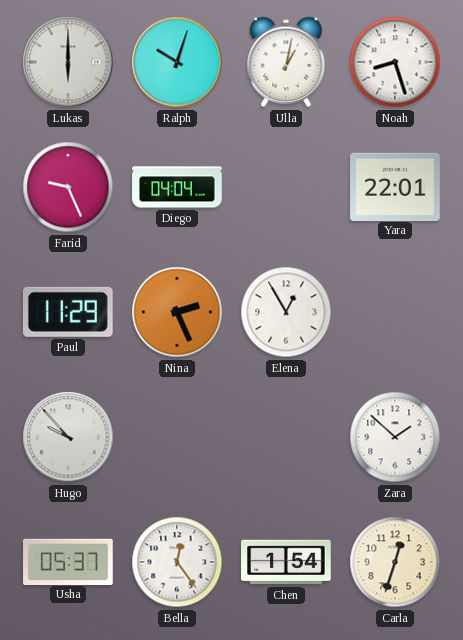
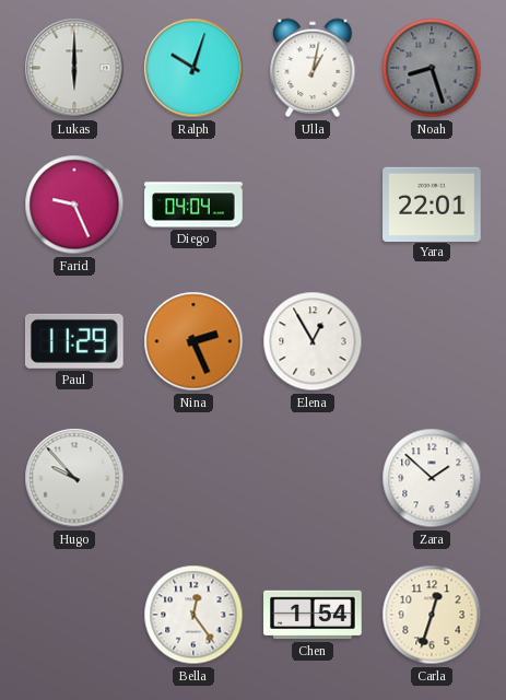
Noah dial: white -> grey
Usha: 05:37 -> none
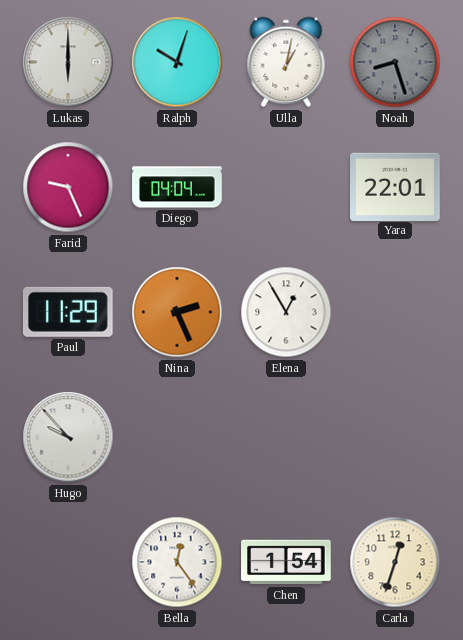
Zara: 1:52 -> none
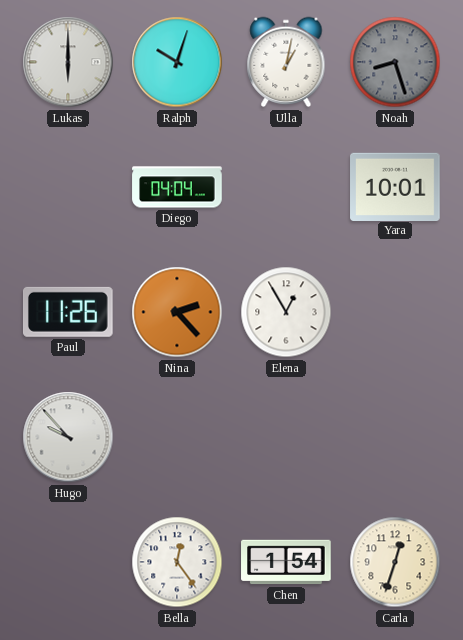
Farid: 9:26 -> none
Yara: 22:01 -> 10:01
Paul: 11:29 -> 11:26
Nina: 2:26 -> 2:23
